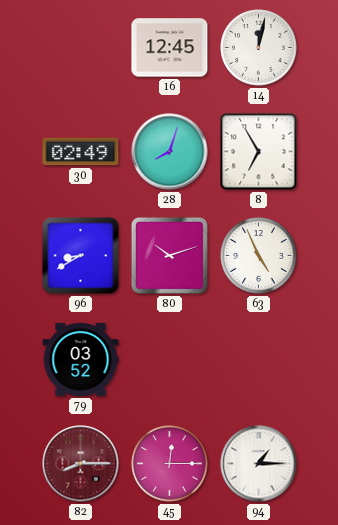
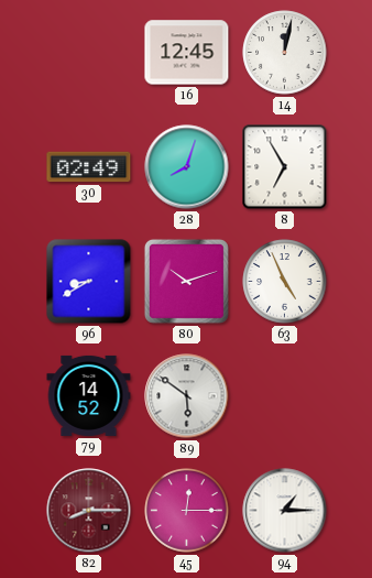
79: 03:52 -> 14:52
89: none -> 5:51
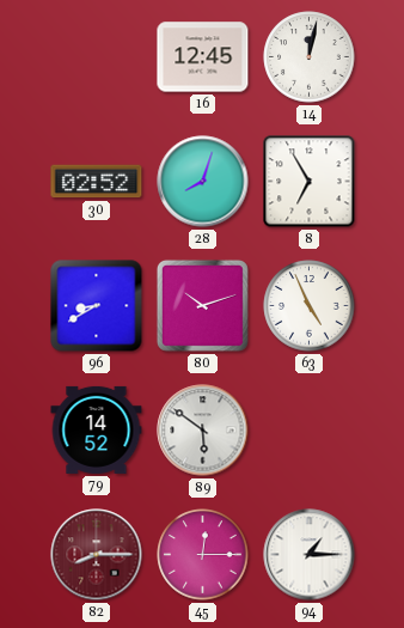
30: 02:49 -> 02:52
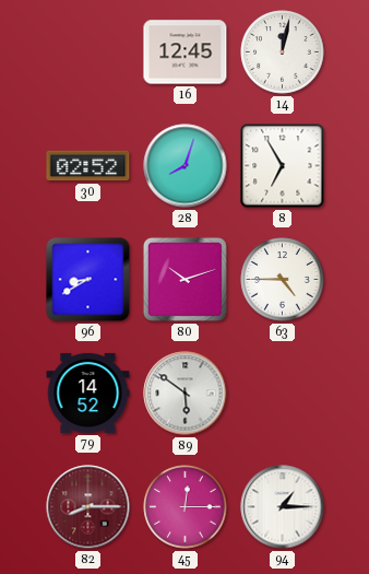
63: 4:56 -> 4:45
